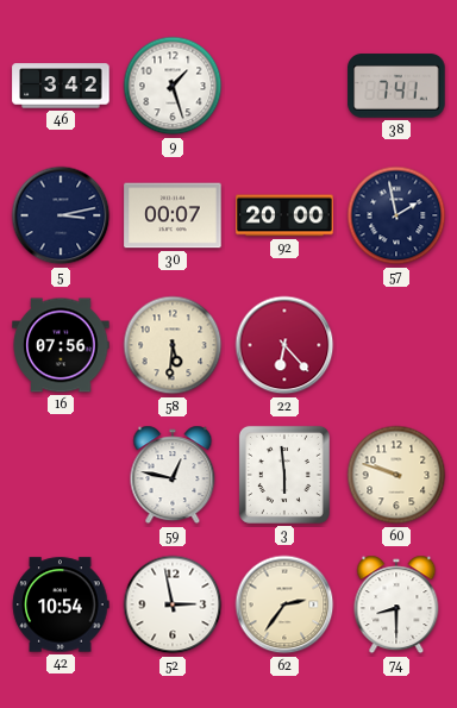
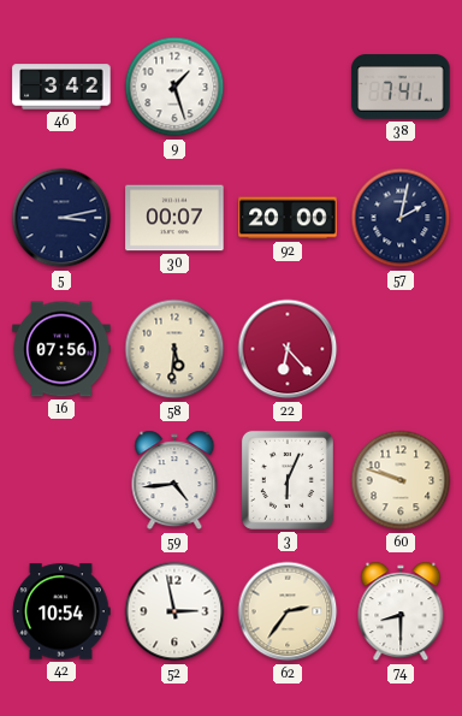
57: 1:58 -> 2:02
59: 12:47 -> 4:44
3: 5:59 -> 6:04
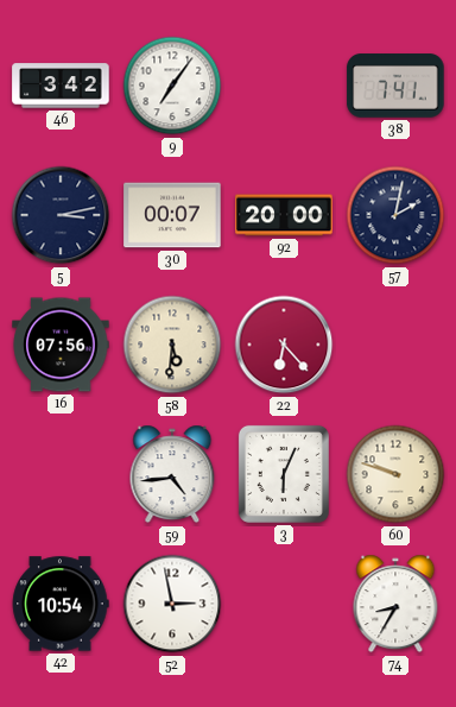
9: 1:27 -> 7:06
62: 2:36 -> none
74: 8:30 -> 8:35
